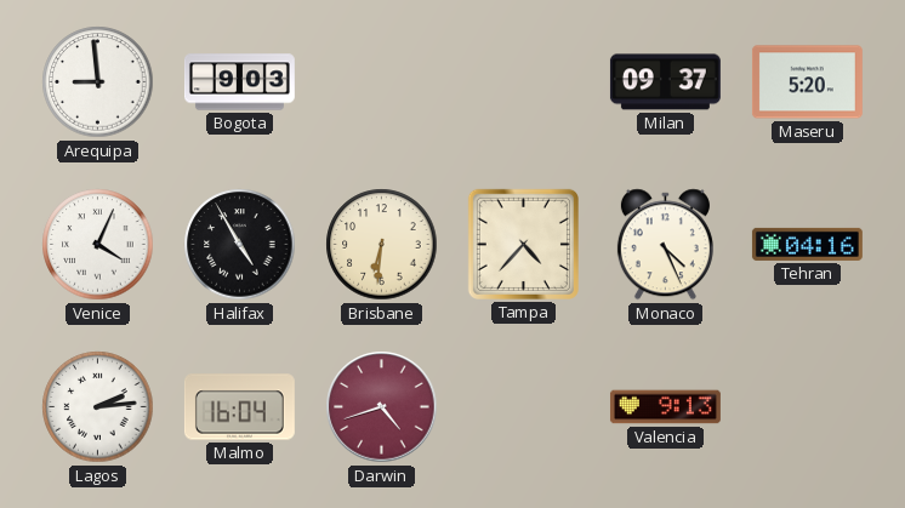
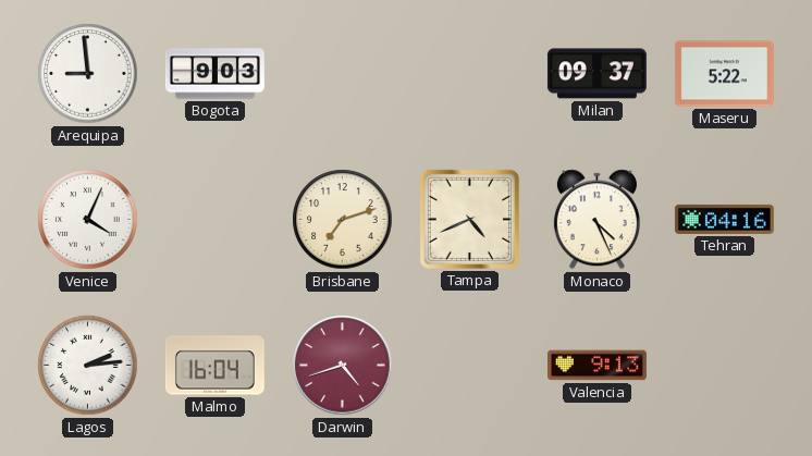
Maseru: 5:20 -> 5:22
Halifax: 4:55 -> none
Brisbane: 6:31 -> 7:12
Tampa: 4:37 -> 4:41
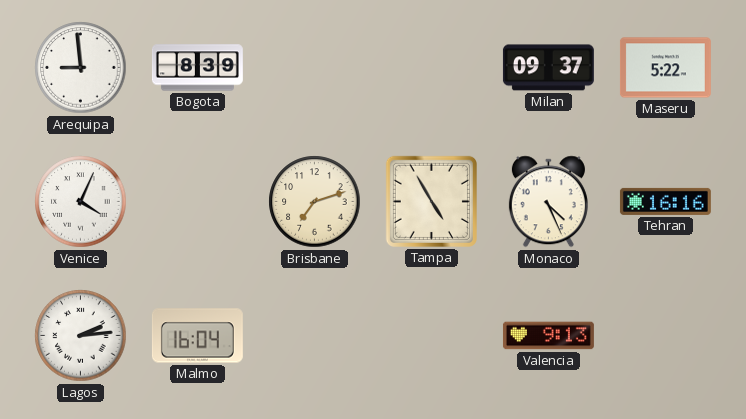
Bogota: 9:03 -> 8:39
Tampa: 4:41 -> 4:55
Tehran: 04:16 -> 16:16
Darwin: 4:42 -> none
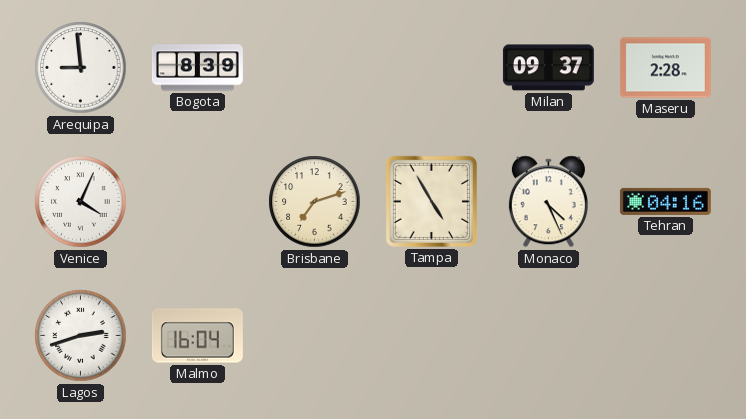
Maseru: 5:22 -> 2:28
Tehran: 16:16 -> 04:16
Lagos: 2:14 -> 2:42
Valencia: 9:13 -> none
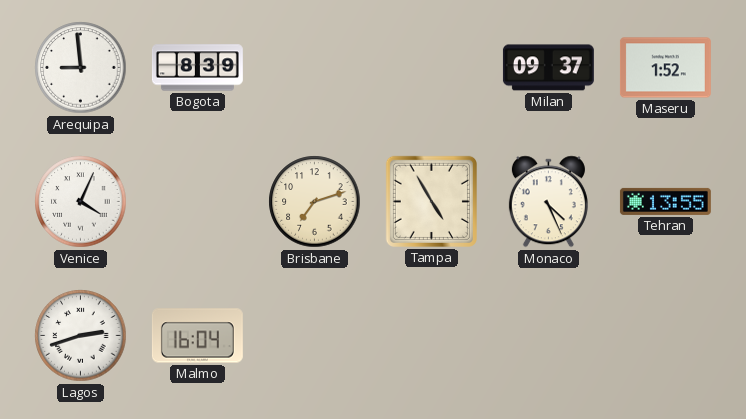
Maseru: 2:28 -> 1:52
Tehran: 04:16 -> 13:55
